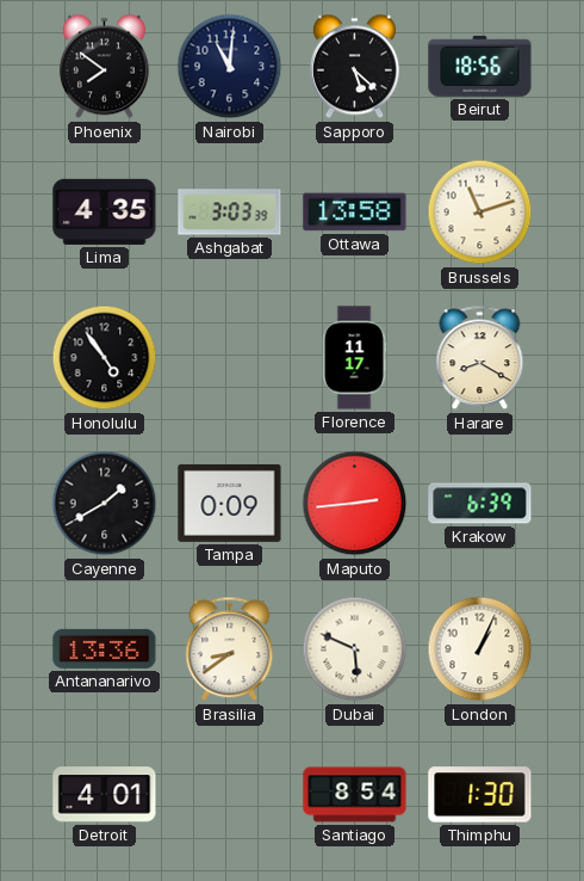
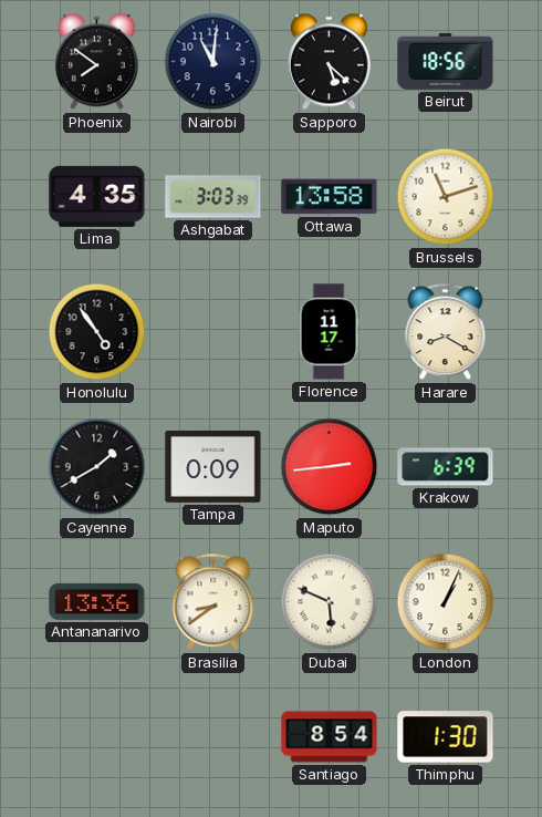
Detroit: 4:01 -> none
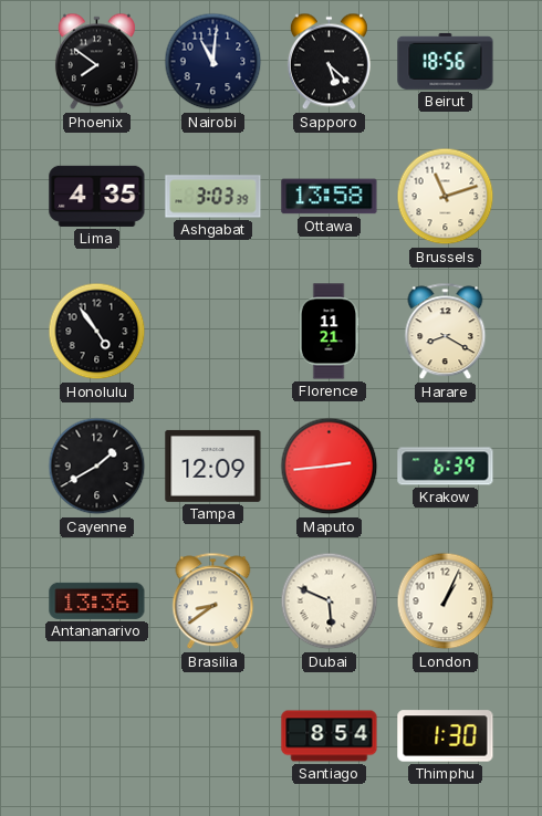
Florence: 11:17 -> 11:21
Tampa: 0:09 -> 12:09
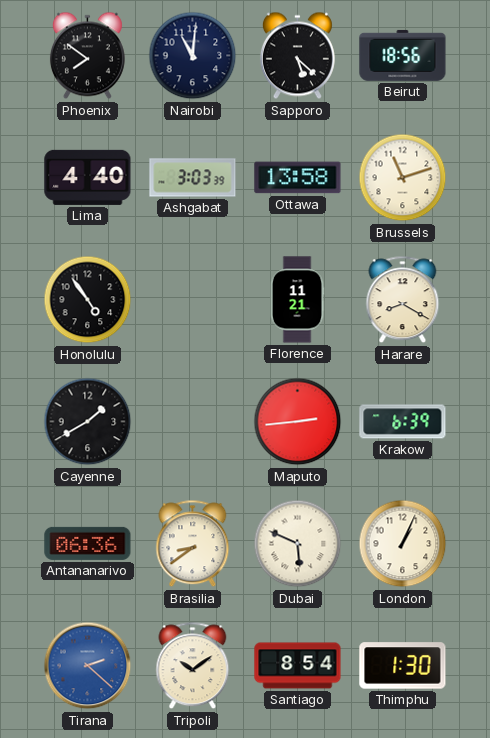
Lima: 4:35 -> 4:40
Tampa: 12:09 -> none
Antananarivo: 13:36 -> 06:36
Tirana: none -> 2:22
Tripoli: none -> 10:09
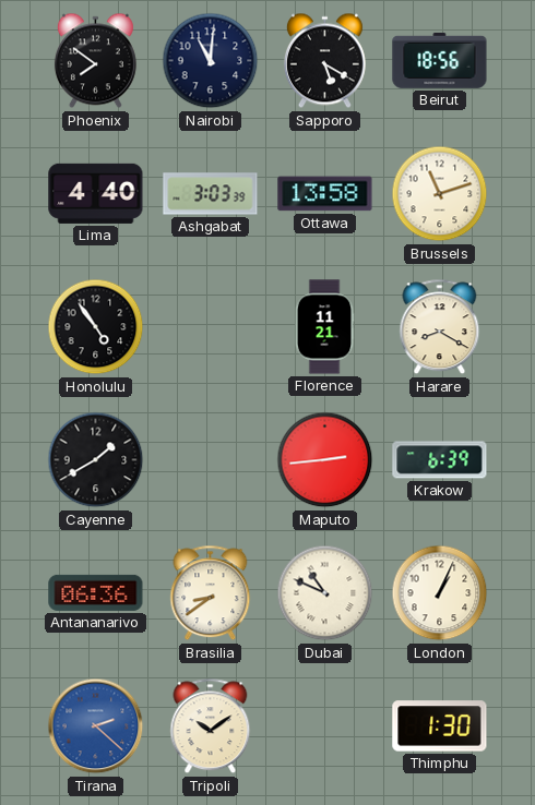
Sapporo: 5:22 -> 5:20
Dubai: 5:49 -> 10:49
Santiago: 8:54 -> none
